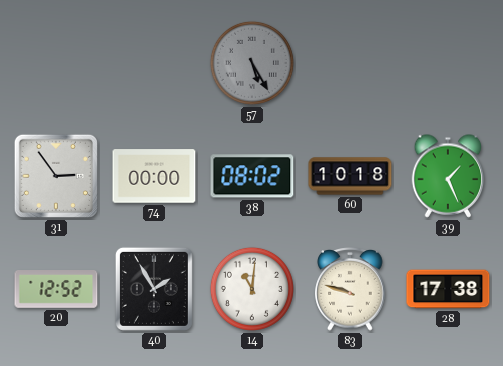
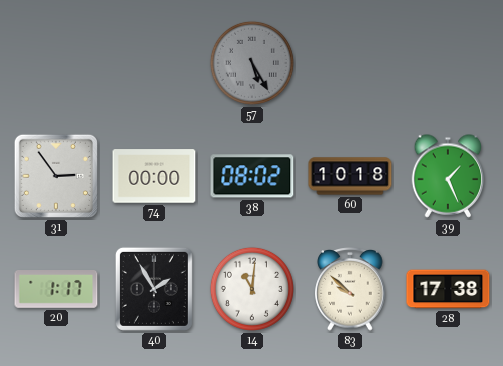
20: 12:52 -> 1:17
83: 9:48 -> 9:52
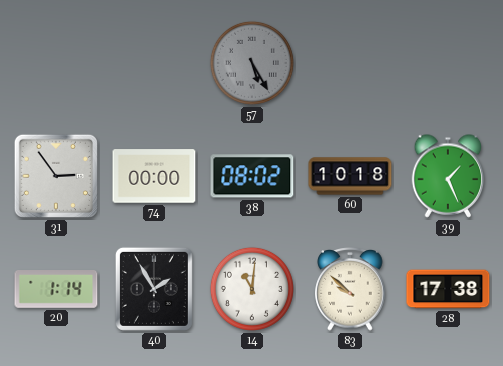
20: 1:17 -> 1:14
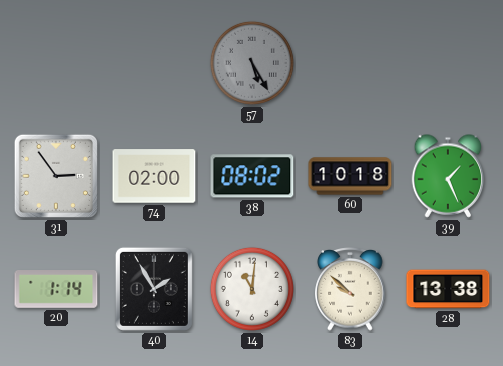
74: 00:00 -> 02:00
28: 17:38 -> 13:38
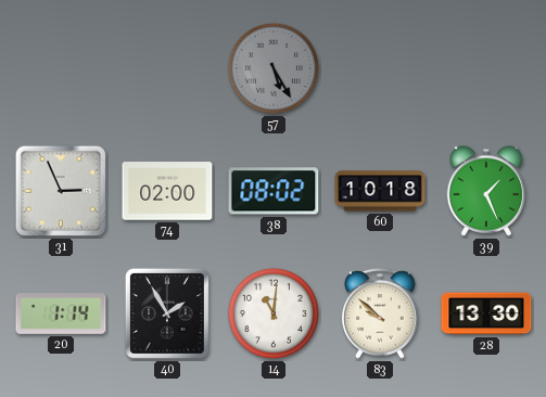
31: 2:54 -> 2:56
28: 13:38 -> 13:30
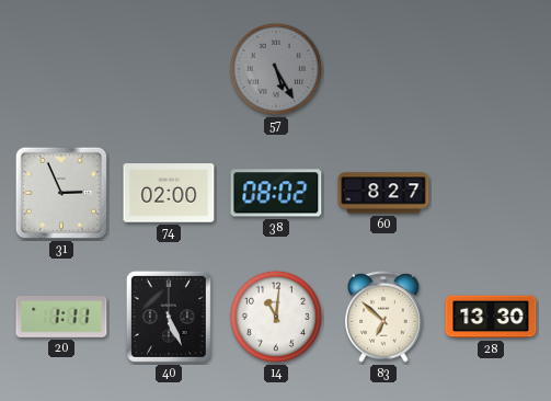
60: 10:18 -> 8:27
39: 1:26 -> none
20: 1:14 -> 1:11
40: 1:55 -> 5:26
83: 9:52 -> 6:52
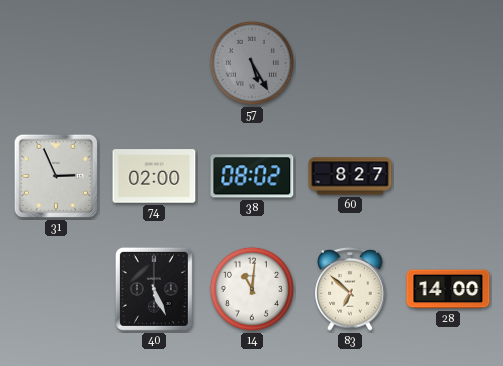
20: 1:11 -> none
28: 13:30 -> 14:00
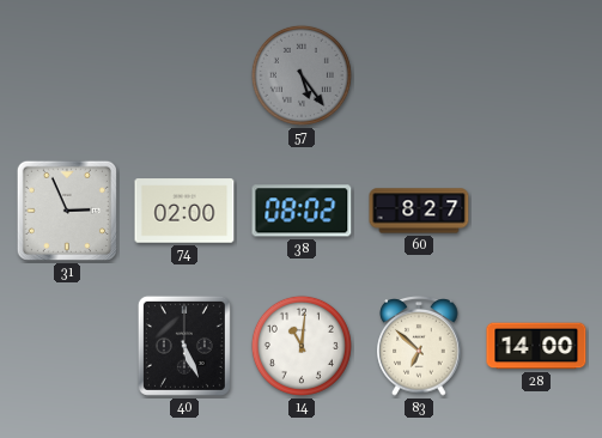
57: 5:25 -> 5:24
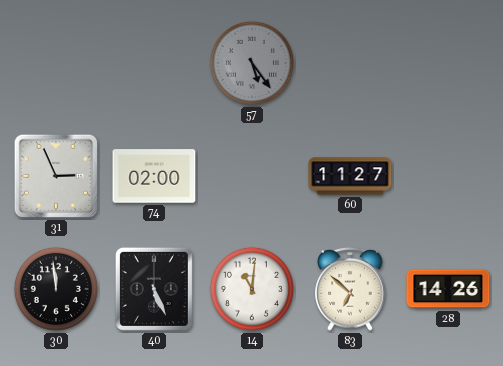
38: 08:02 -> none
60: 8:27 -> 11:27
30: none -> 11:59
28: 14:00 -> 14:26
